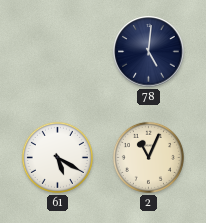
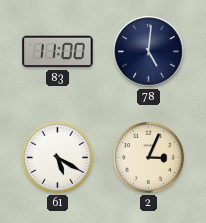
83: none -> 11:00
2: 11:04 -> 3:04
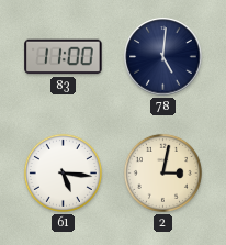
61: 5:20 -> 5:16
2: 3:04 -> 3:02
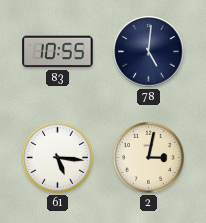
83: 11:00 -> 10:55
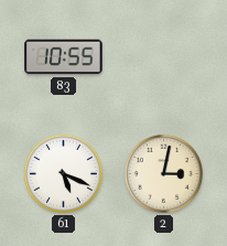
78: 5:01 -> none
61: 5:16 -> 5:19
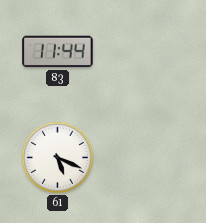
83: 10:55 -> 11:44
2: 3:02 -> none
